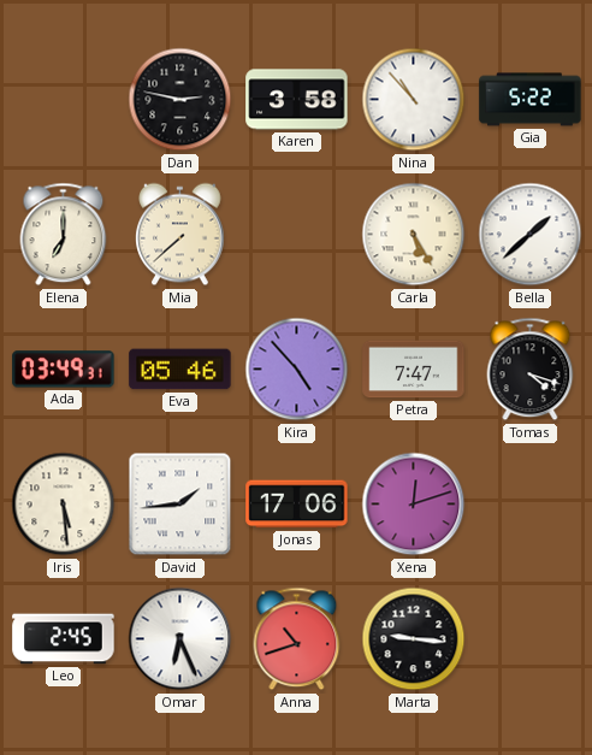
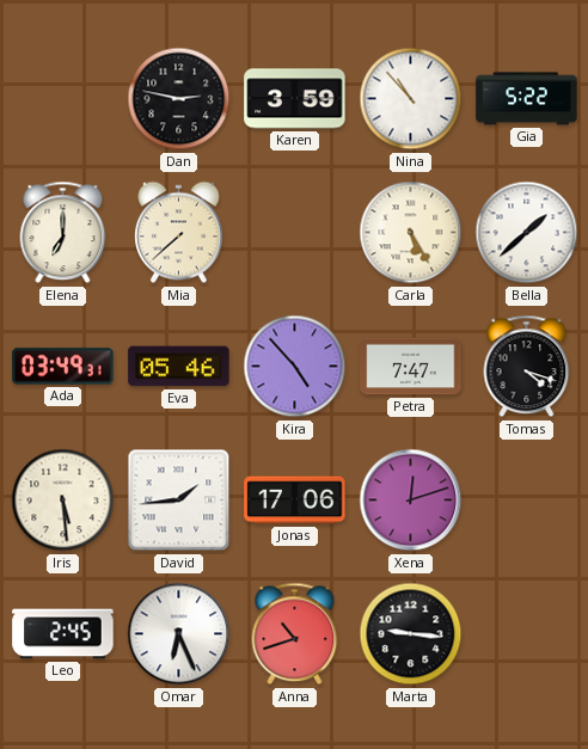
Karen: 3:58 -> 3:59
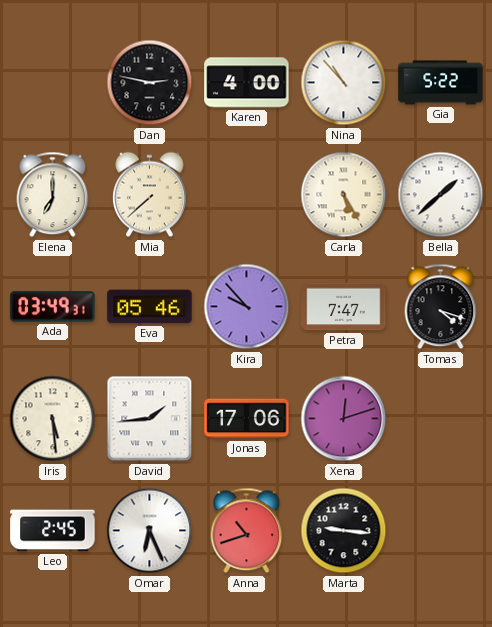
Karen: 3:59 -> 4:00
Kira: 4:53 -> 9:53
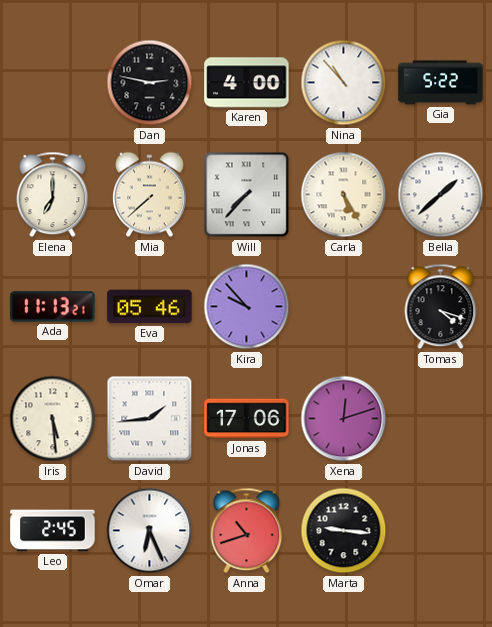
Will: none -> 7:37
Ada: 03:49 -> 11:13
Petra: 7:47 -> none
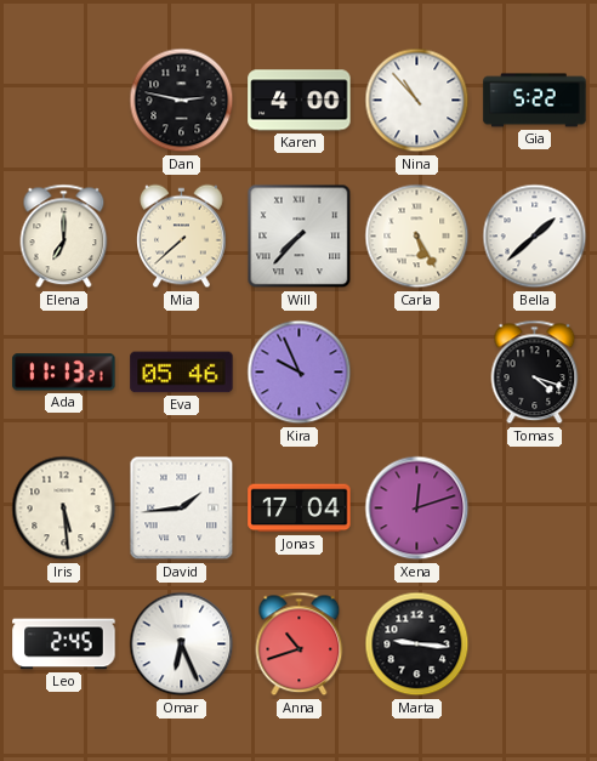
Kira: 9:53 -> 9:56
Jonas: 17:06 -> 17:04
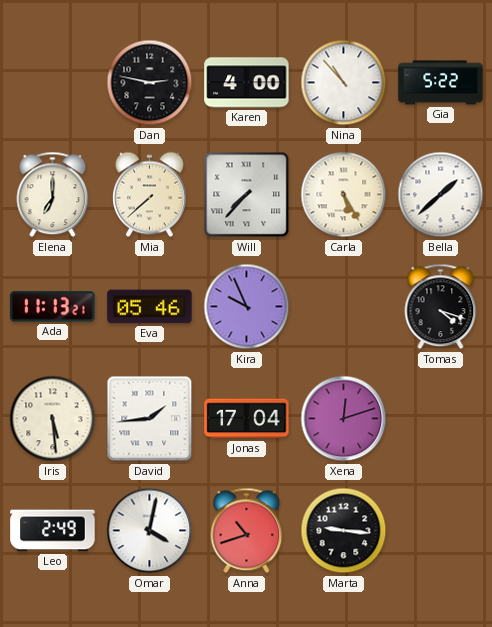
Leo: 2:45 -> 2:49
Omar: 6:26 -> 4:02
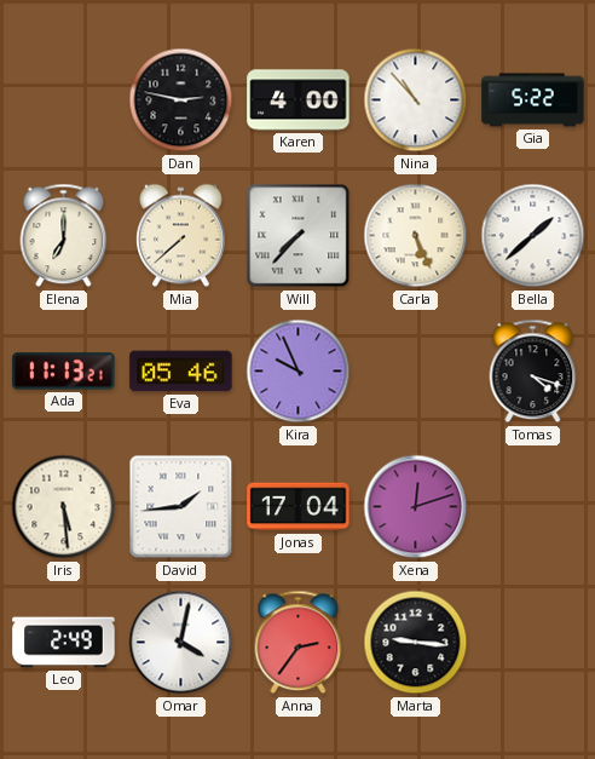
Carla: 5:25 -> 5:26
Anna: 10:42 -> 2:36
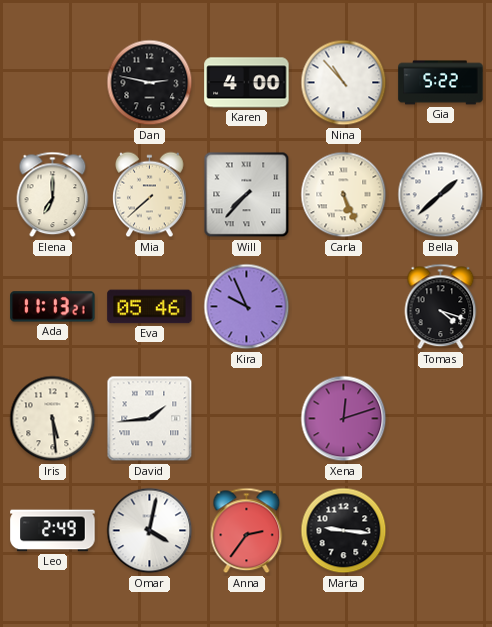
Jonas: 17:04 -> none
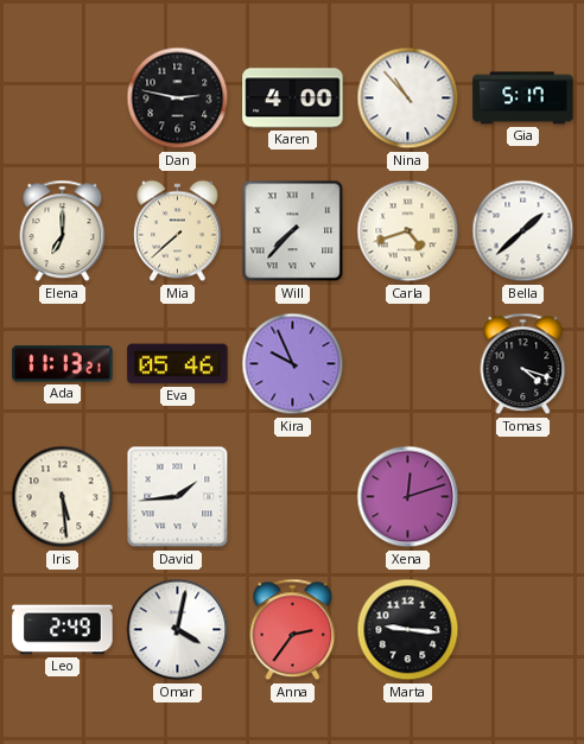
Gia: 5:22 -> 5:17
Carla: 5:26 -> 4:42
